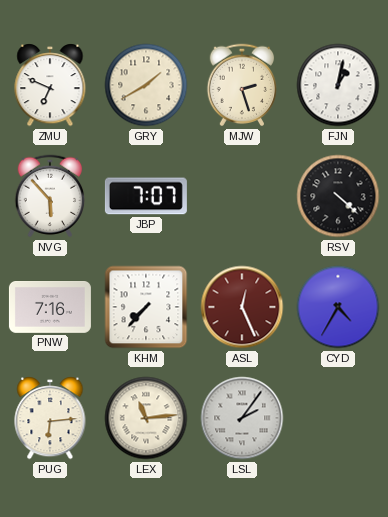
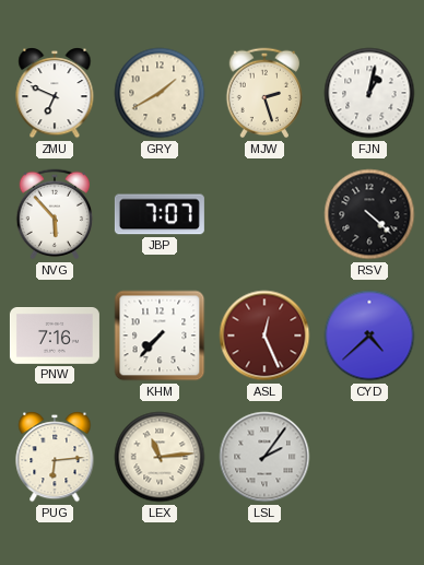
CYD: 4:35 -> 4:38
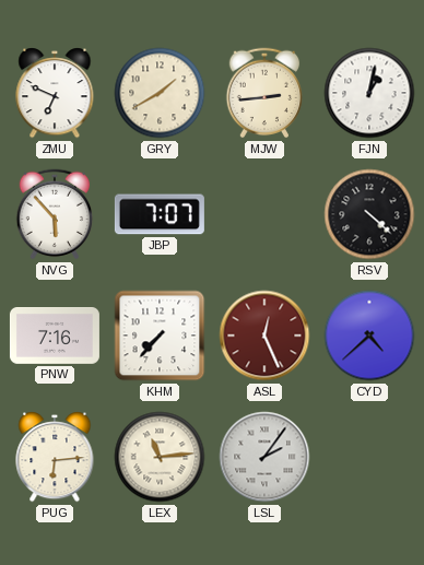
MJW: 2:27 -> 2:44
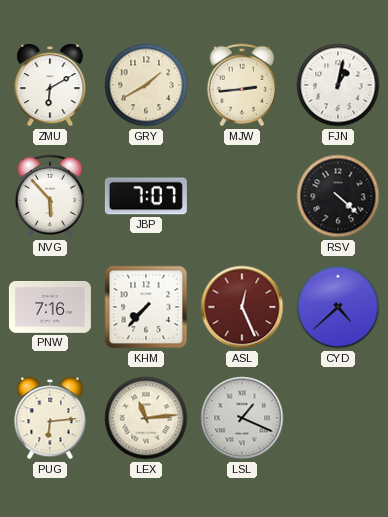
ZMU: 6:49 -> 6:10
LSL: 2:06 -> 1:19
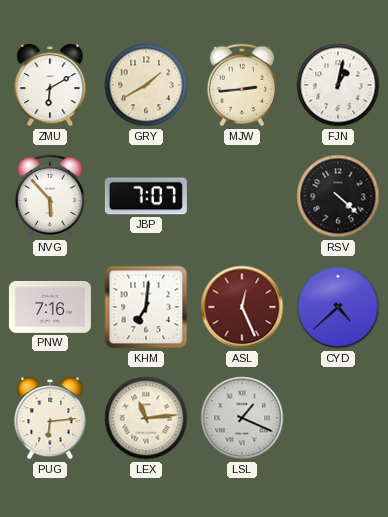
KHM: 7:37 -> 7:01
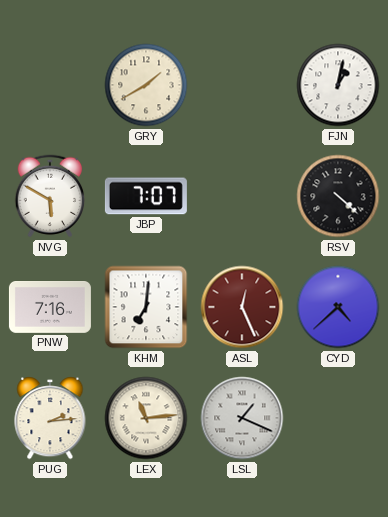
ZMU: 6:10 -> none
MJW: 2:44 -> none
NVG: 5:53 -> 5:50
PUG: 6:14 -> 2:14
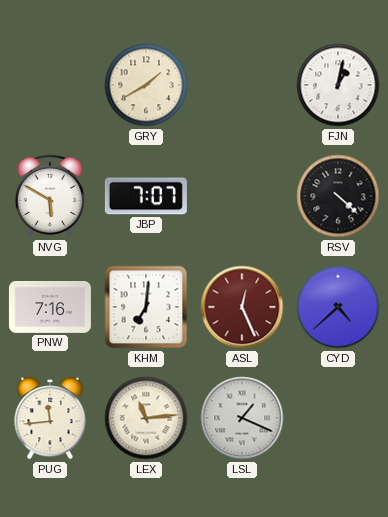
PUG: 2:14 -> 11:44
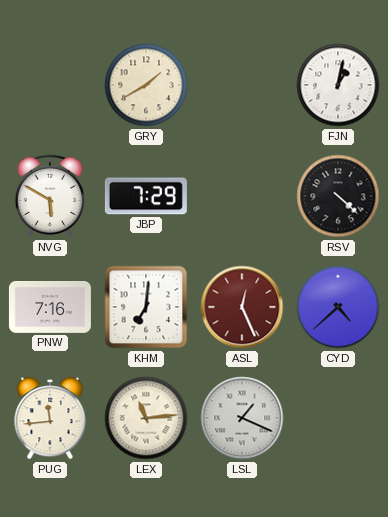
JBP: 7:07 -> 7:29
